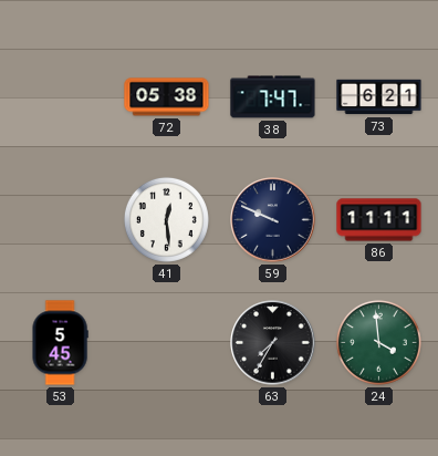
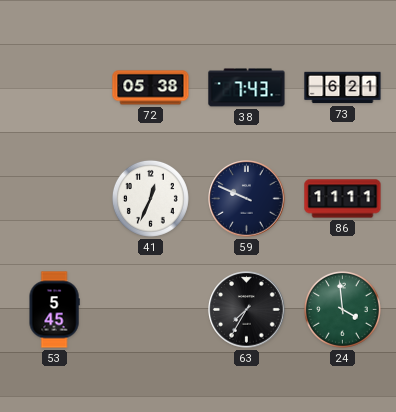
38: 7:47 -> 7:43
41: 12:29 -> 12:34
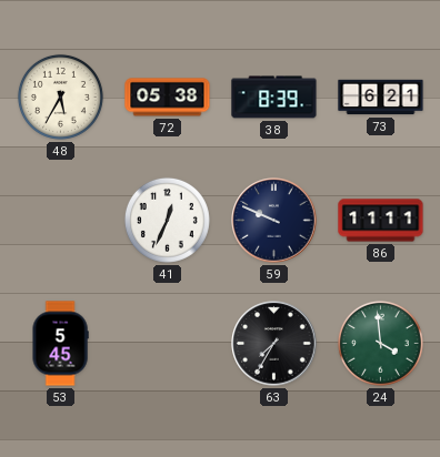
48: none -> 5:35
38: 7:43 -> 8:39
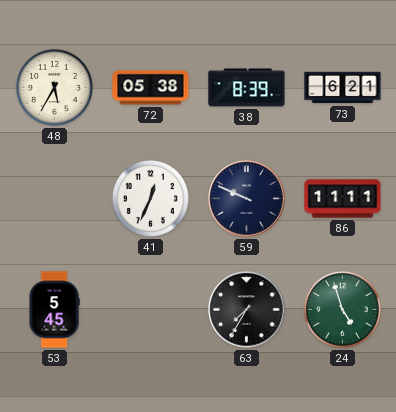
24: 3:59 -> 4:57
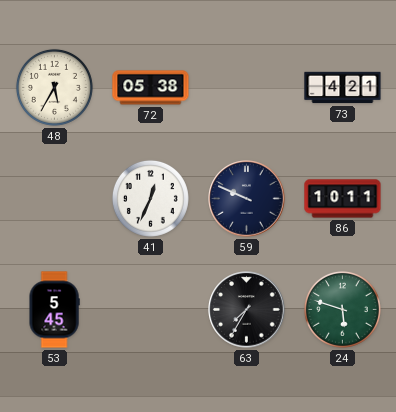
38: 8:39 -> none
73: 6:21 -> 4:21
86: 11:11 -> 10:11
24: 4:57 -> 5:48
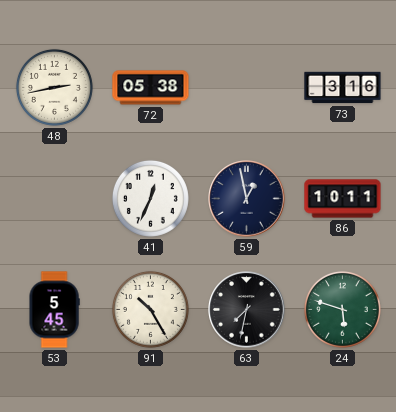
48: 5:35 -> 2:43
73: 4:21 -> 3:16
59: 9:49 -> 12:58
91: none -> 10:25
63: 7:35 -> 7:32
